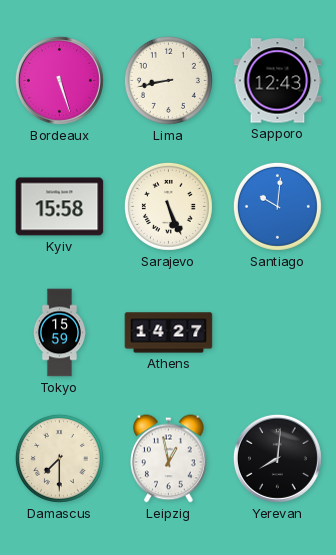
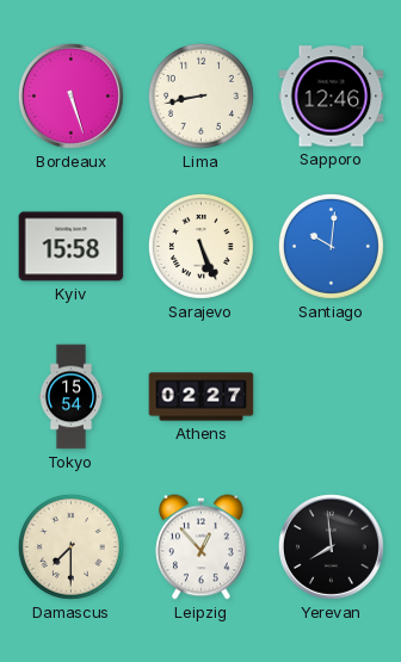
Sapporo: 12:43 -> 12:46
Tokyo: 15:59 -> 15:54
Athens: 14:27 -> 02:27
Leipzig: 12:58 -> 12:53
Yerevan: 8:01 -> 7:59
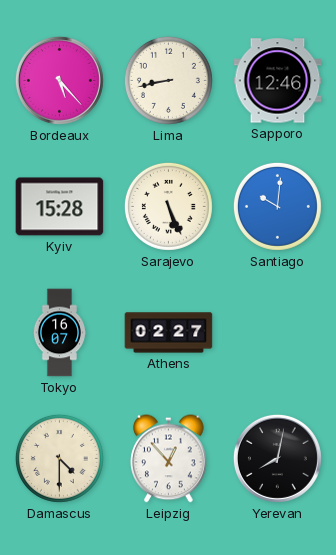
Bordeaux: 5:27 -> 5:23
Kyiv: 15:58 -> 15:28
Tokyo: 15:54 -> 16:07
Damascus: 7:30 -> 4:30
Yerevan: 7:59 -> 8:02
